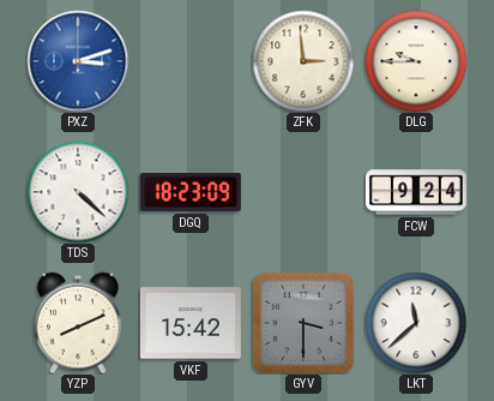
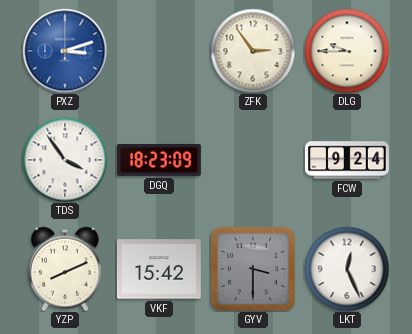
ZFK: 2:59 -> 2:54
TDS: 4:22 -> 3:54
LKT: 11:38 -> 12:26
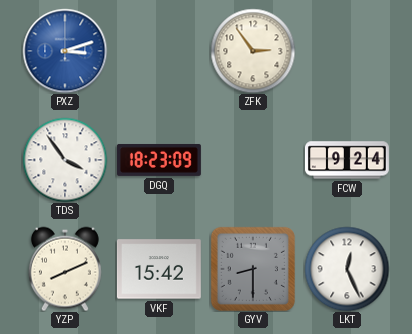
DLG: 9:45 -> none
GYV: 3:30 -> 8:30
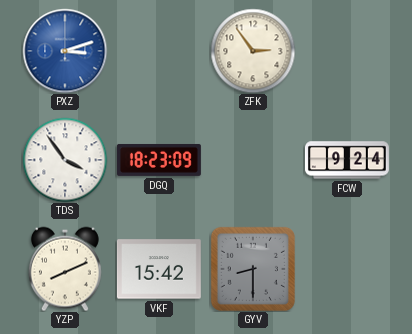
LKT: 12:26 -> none
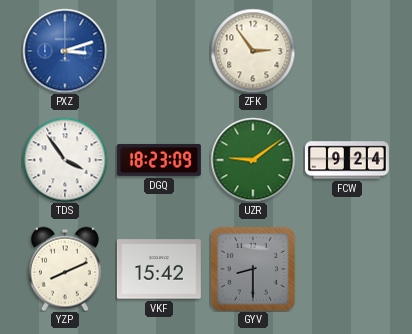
UZR: none -> 9:09
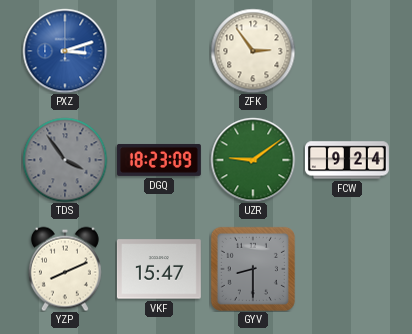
TDS dial: white -> grey
VKF: 15:42 -> 15:47
